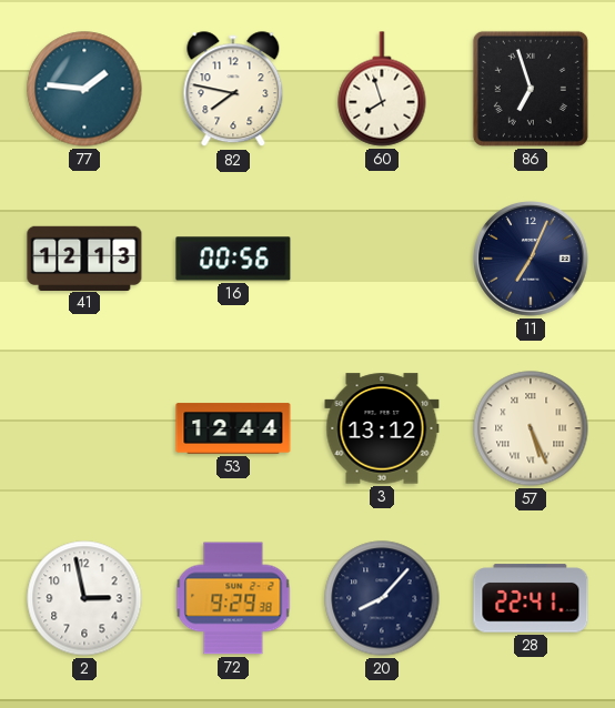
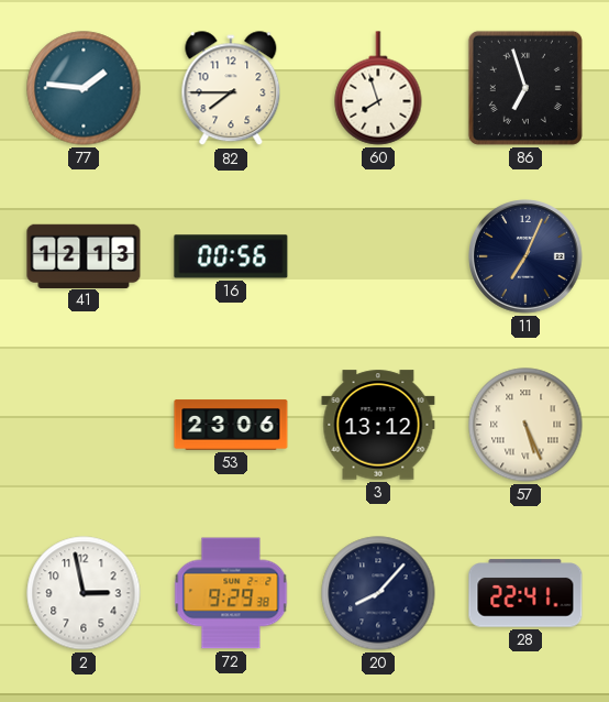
82: 7:47 -> 7:45
53: 12:44 -> 23:06
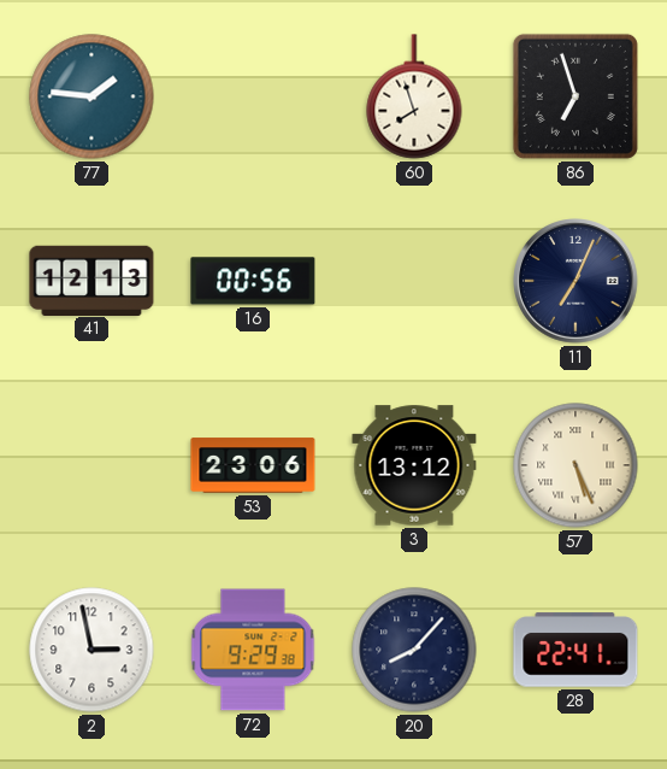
82: 7:45 -> none
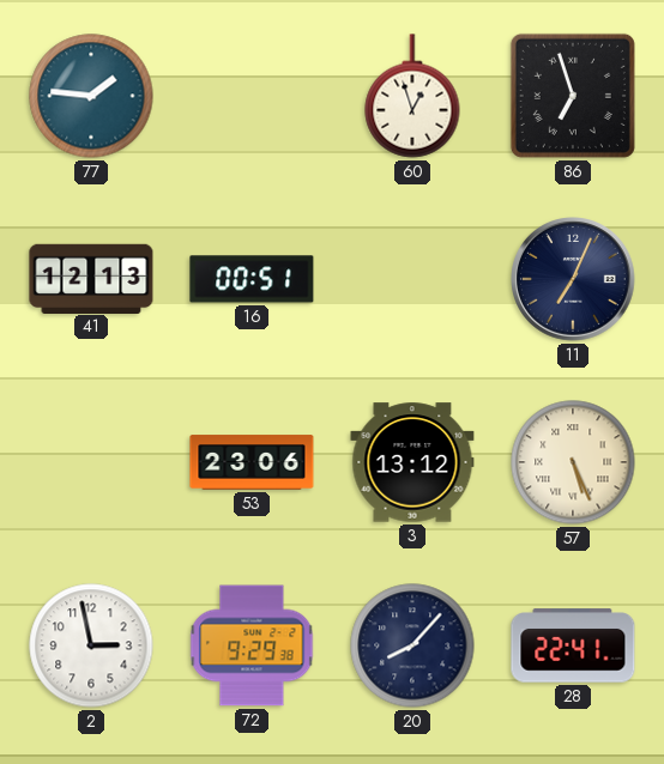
60: 7:57 -> 12:57
16: 00:56 -> 00:51
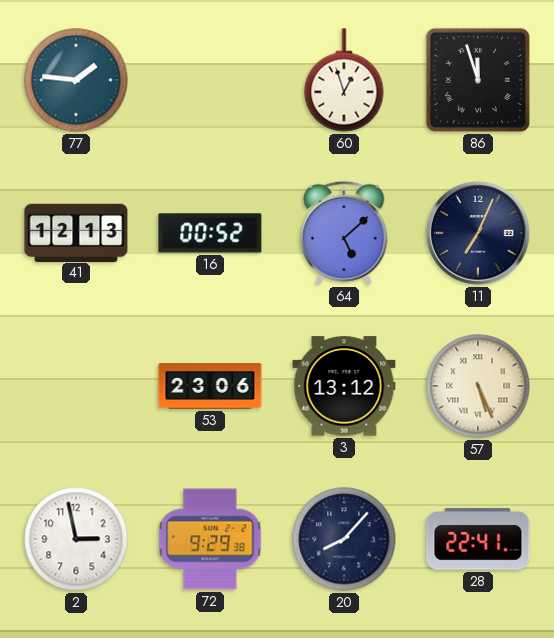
86: 6:57 -> 11:57
16: 00:51 -> 00:52
64: none -> 5:08
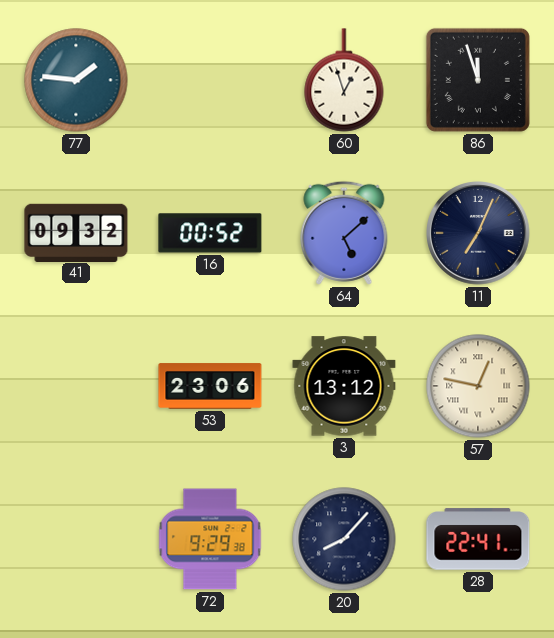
41: 12:13 -> 09:32
57: 5:26 -> 12:47
2: 2:58 -> none
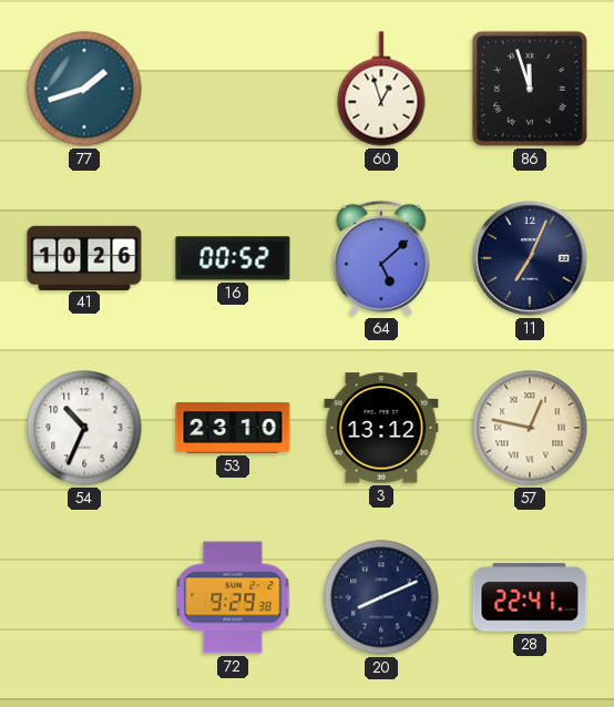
77: 1:46 -> 1:42
41: 09:32 -> 10:26
54: none -> 10:34
53: 23:06 -> 23:10
20: 8:07 -> 8:11
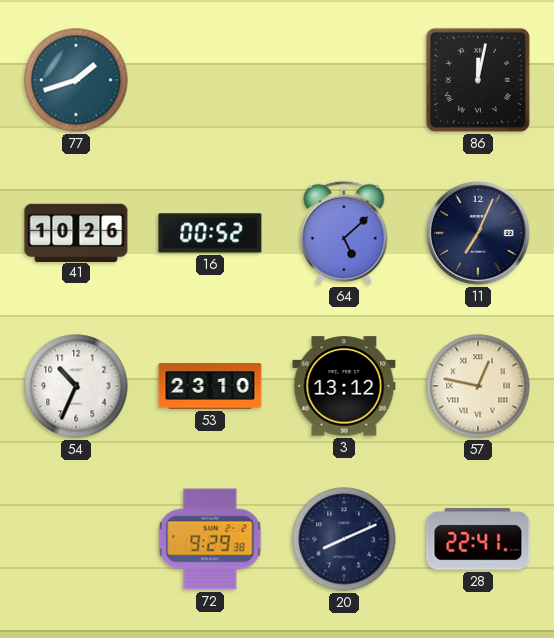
60: 12:57 -> none
86: 11:57 -> 12:02
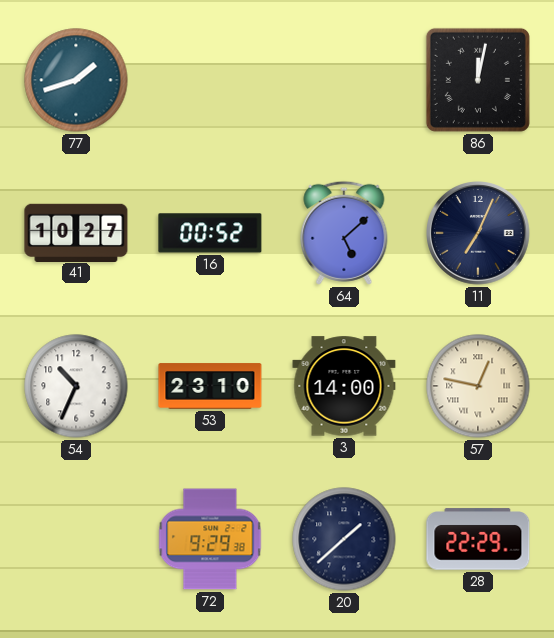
41: 10:26 -> 10:27
3: 13:12 -> 14:00
20: 8:11 -> 1:38
28: 22:41 -> 22:29
